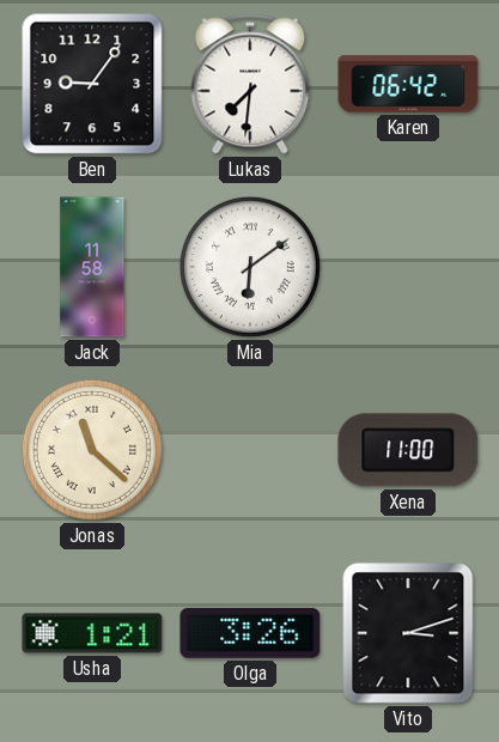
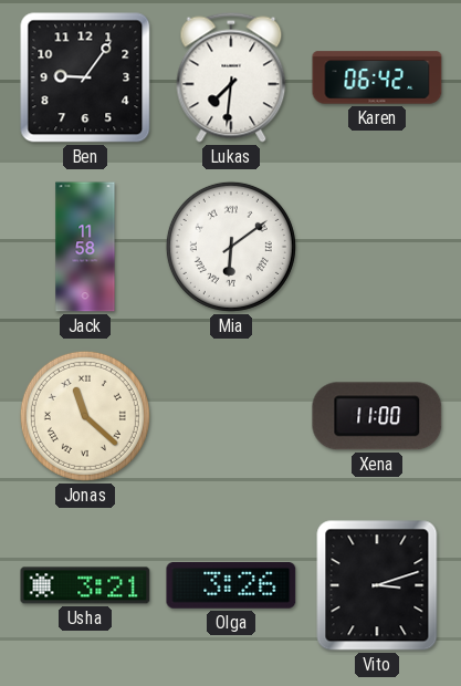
Usha: 1:21 -> 3:21
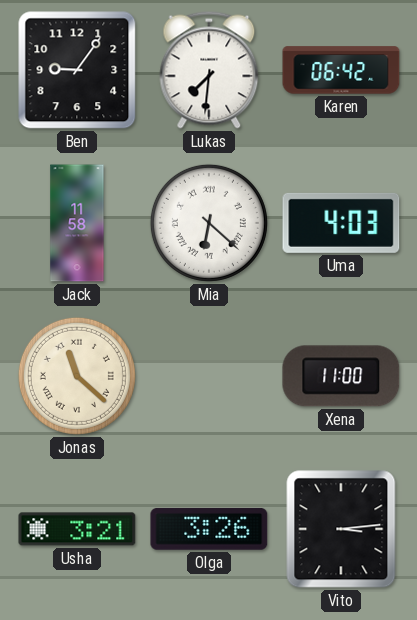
Mia: 6:09 -> 6:22
Uma: none -> 4:03
Vito: 3:12 -> 3:14
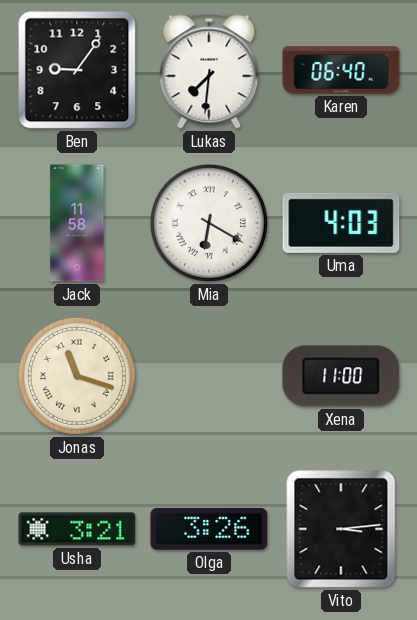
Karen: 06:42 -> 06:40
Mia: 6:22 -> 6:20
Jonas: 11:22 -> 11:18
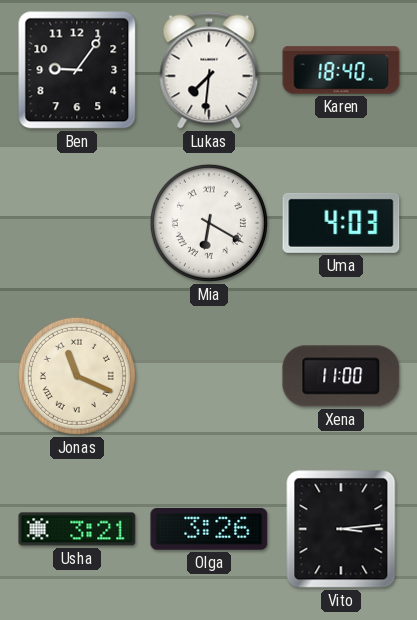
Karen: 06:40 -> 18:40
Jack: 11:58 -> none
Jonas: 11:18 -> 11:19
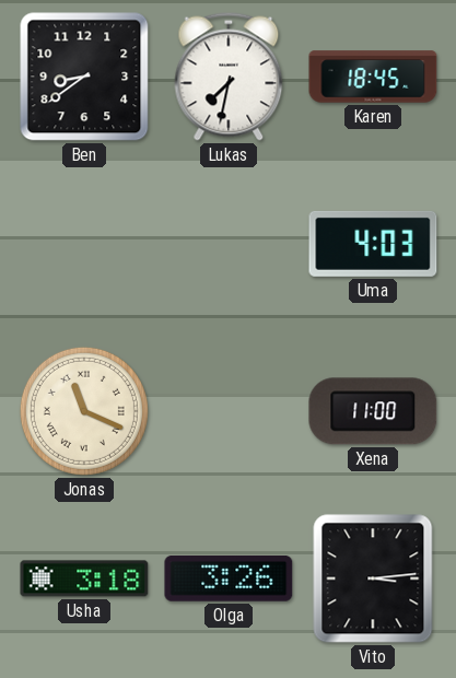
Ben: 9:06 -> 8:39
Lukas: 7:31 -> 7:32
Karen: 18:40 -> 18:45
Mia: 6:20 -> none
Usha: 3:21 -> 3:18
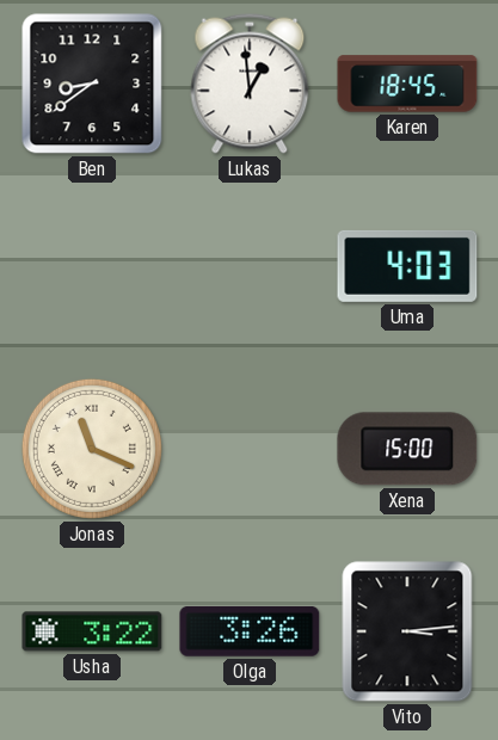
Lukas: 7:32 -> 12:59
Xena: 11:00 -> 15:00
Usha: 3:18 -> 3:22
